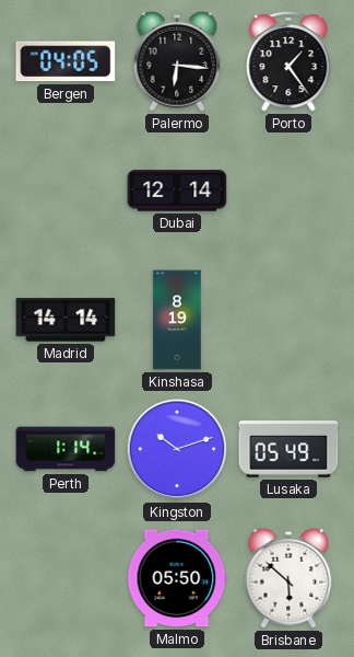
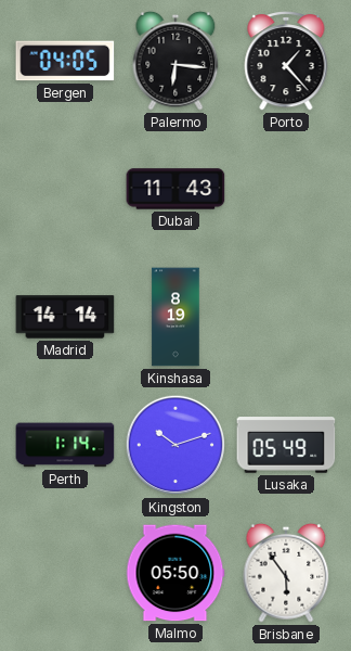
Porto: 1:24 -> 1:23
Dubai: 12:14 -> 11:43
Brisbane: 5:52 -> 5:54
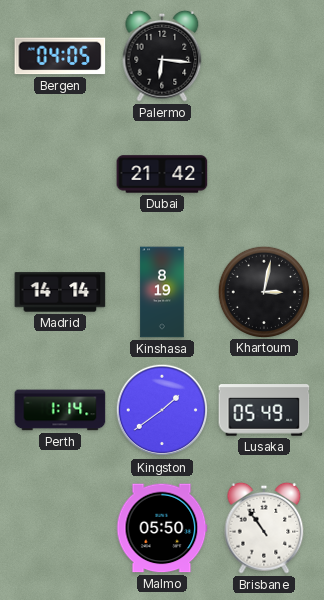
Porto: 1:23 -> none
Dubai: 11:43 -> 21:42
Khartoum: none -> 3:02
Kingston: 10:12 -> 1:39
Brisbane: 5:54 -> 10:54
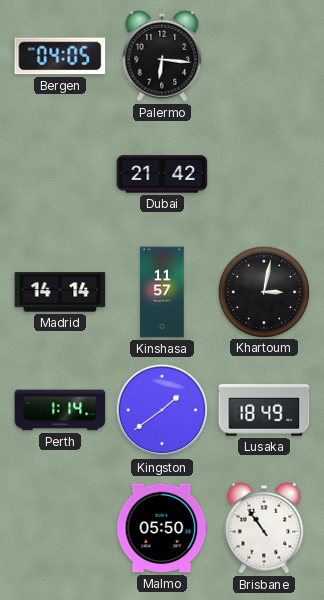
Kinshasa: 8:19 -> 11:57
Lusaka: 05:49 -> 18:49
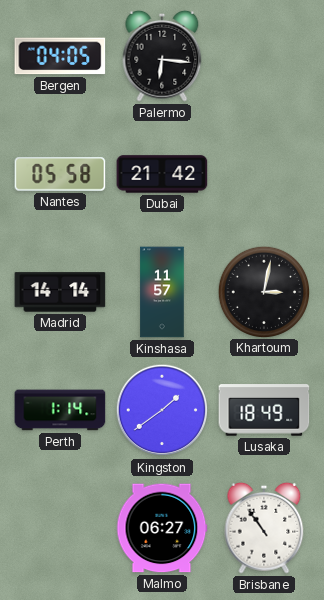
Nantes: none -> 05:58
Malmo: 05:50 -> 06:27
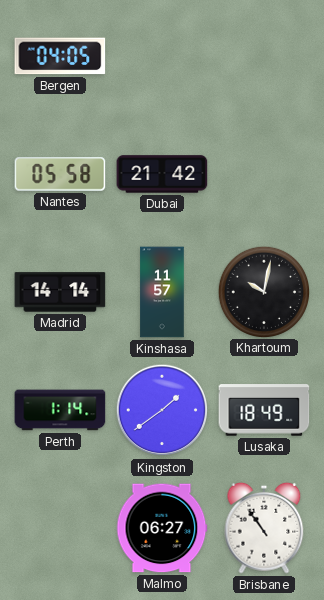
Palermo: 6:16 -> none
Khartoum: 3:02 -> 10:02
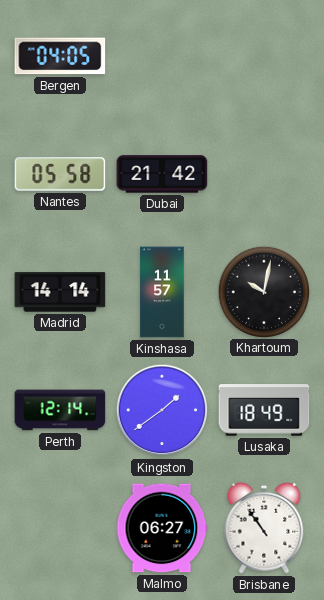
Perth: 1:14 -> 12:14
